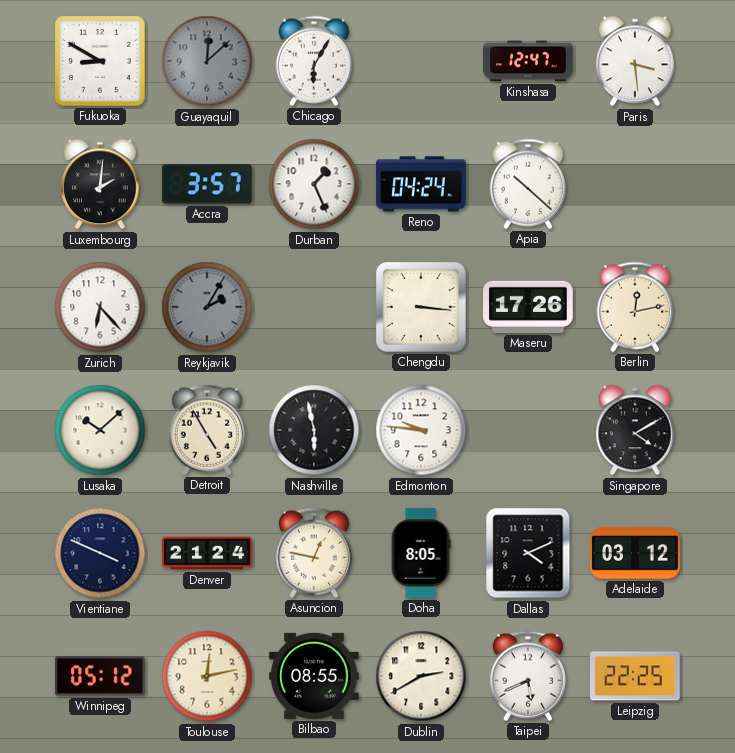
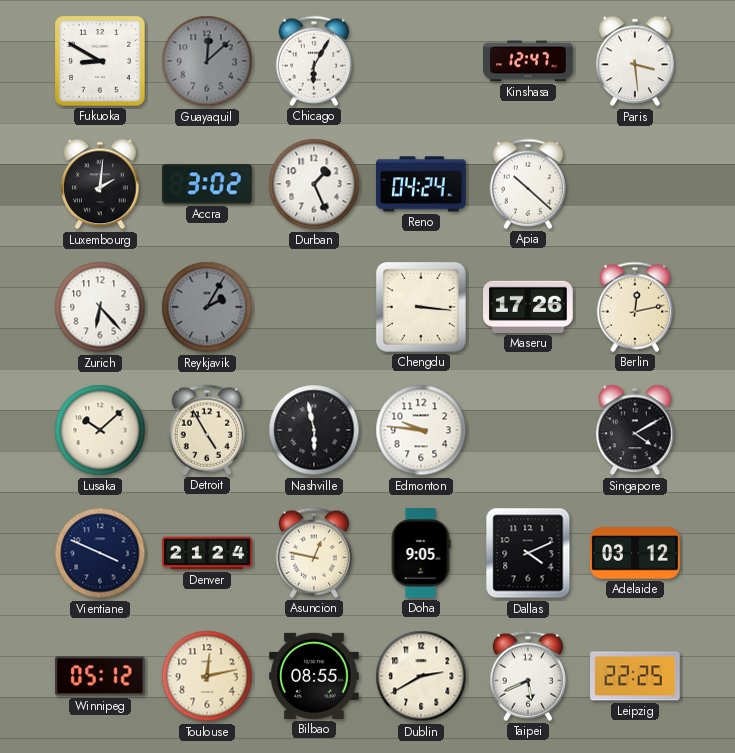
Accra: 3:57 -> 3:02
Doha: 8:05 -> 9:05
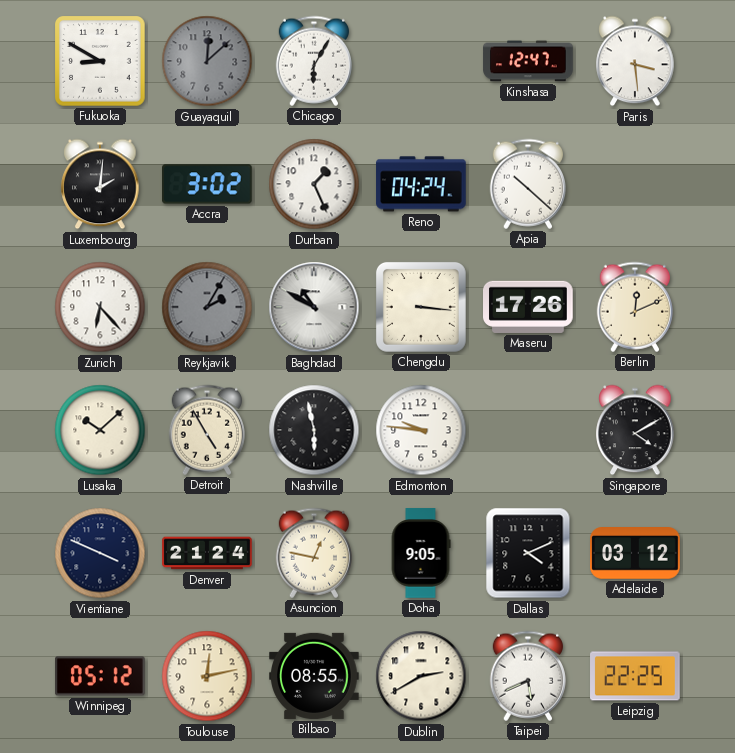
Baghdad: none -> 10:50
Berlin: 12:13 -> 12:11
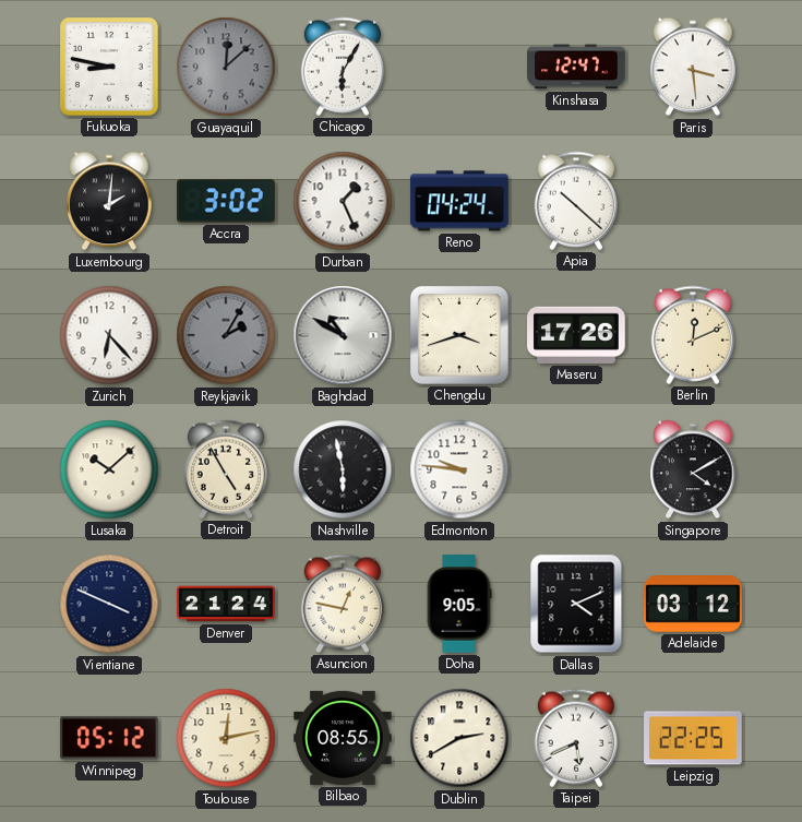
Fukuoka: 8:50 -> 8:47
Chengdu: 3:16 -> 3:42
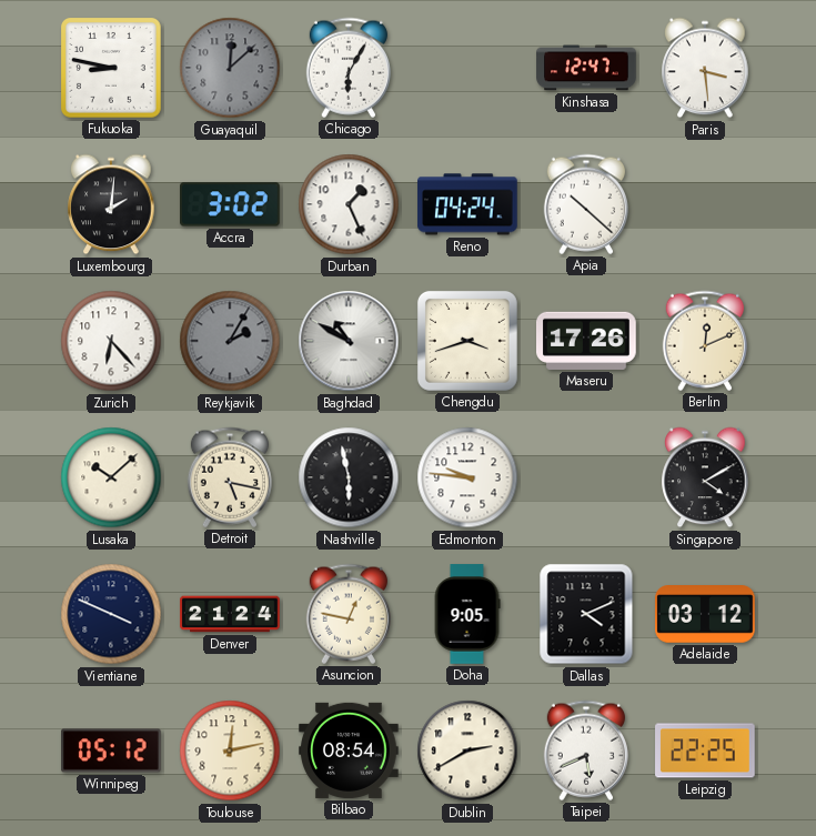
Detroit: 4:55 -> 5:17
Bilbao: 08:55 -> 08:54
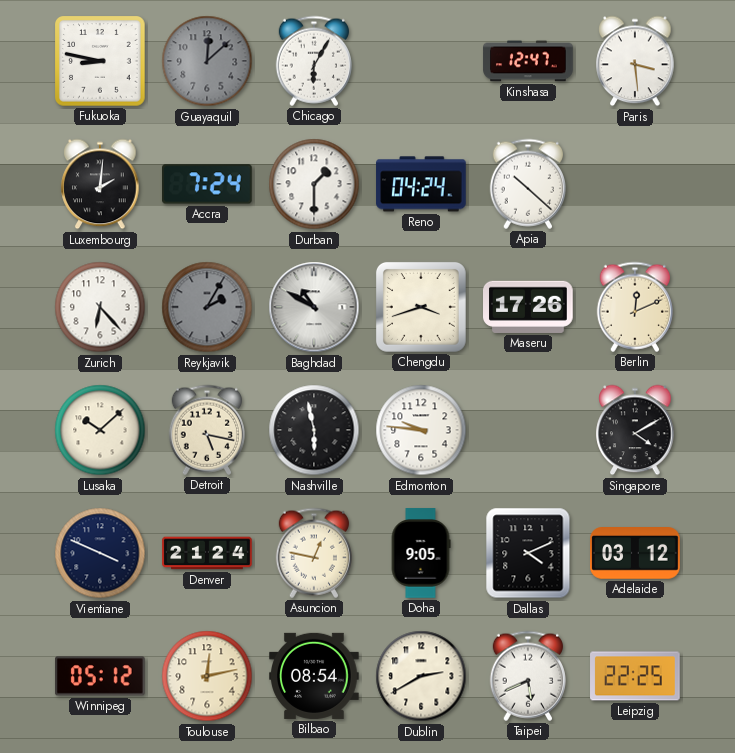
Accra: 3:02 -> 7:24
Durban: 1:26 -> 1:30
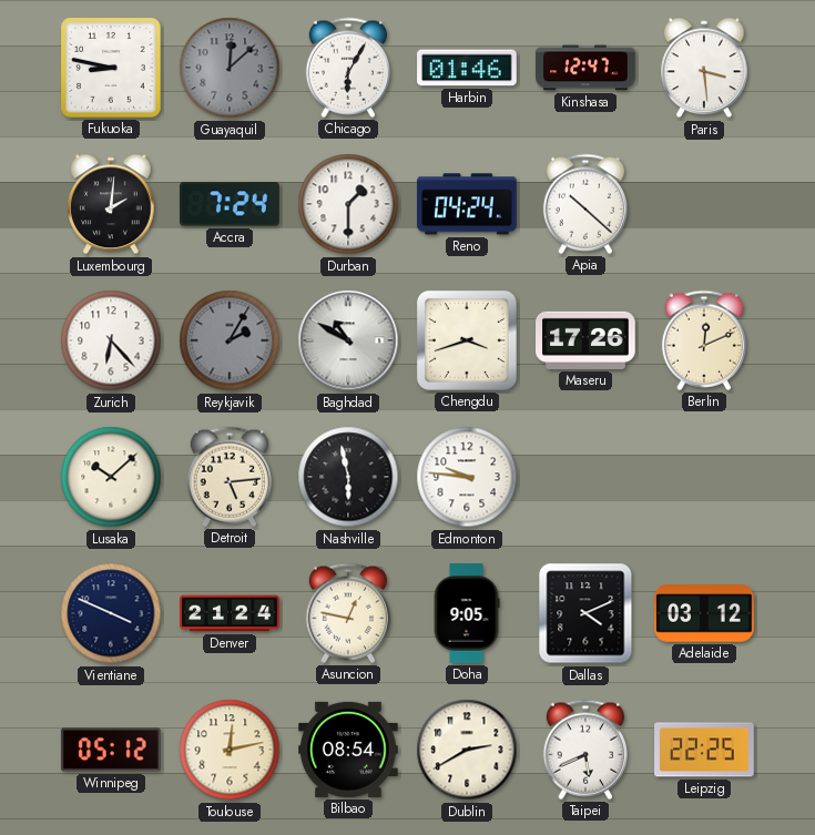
Harbin: none -> 01:46
Detroit: 5:17 -> 5:14
Singapore: 4:10 -> none
